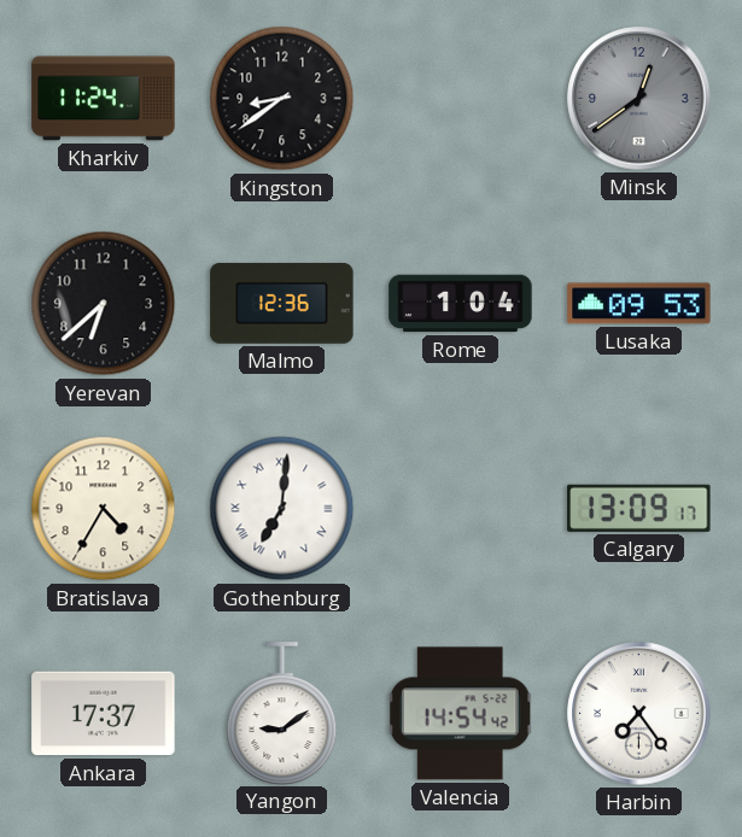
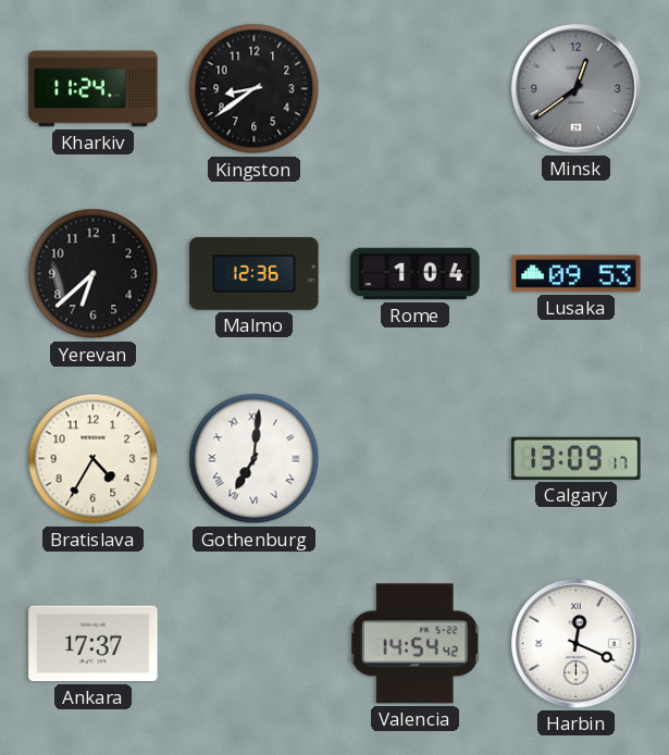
Yangon: 9:09 -> none
Harbin: 7:24 -> 12:19
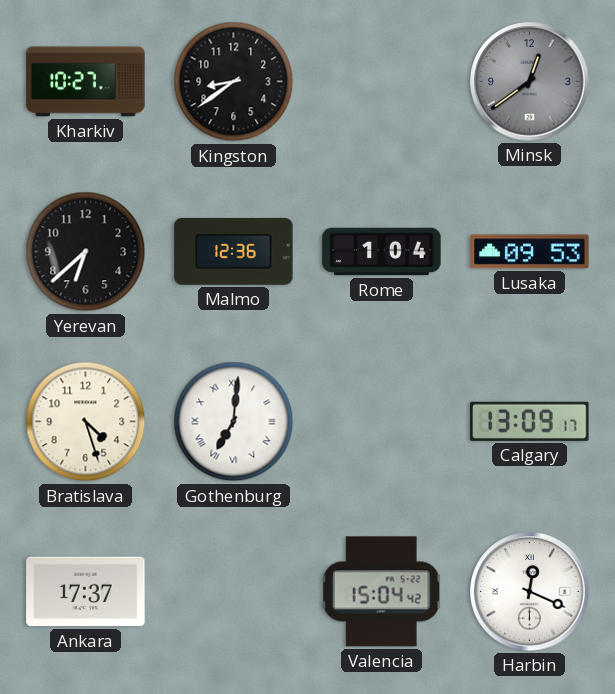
Kharkiv: 11:24 -> 10:27
Bratislava: 4:35 -> 4:27
Valencia: 14:54 -> 15:04
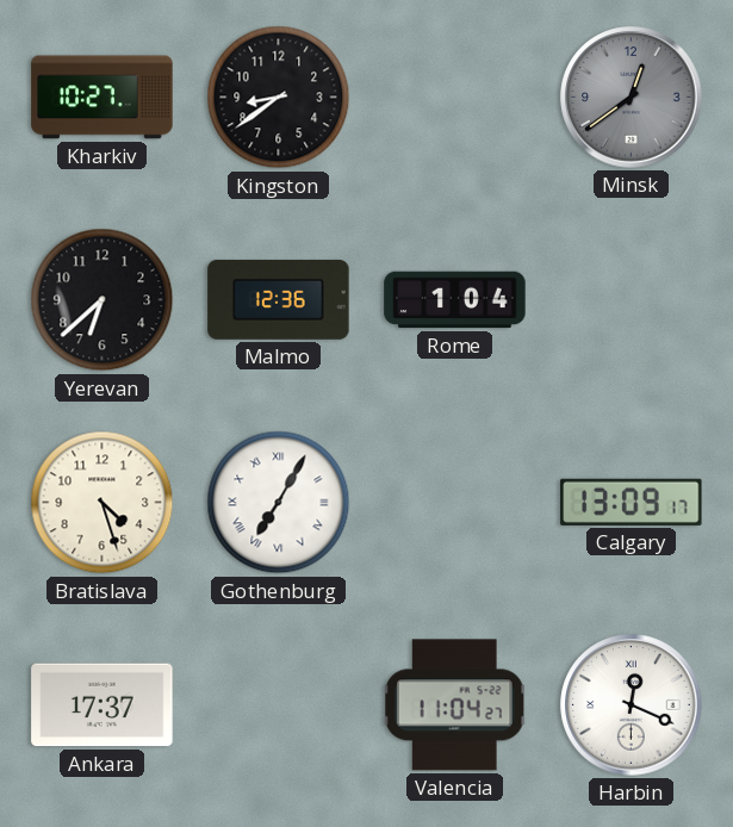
Lusaka: 09:53 -> none
Gothenburg: 7:01 -> 7:05
Valencia: 15:04 -> 11:04
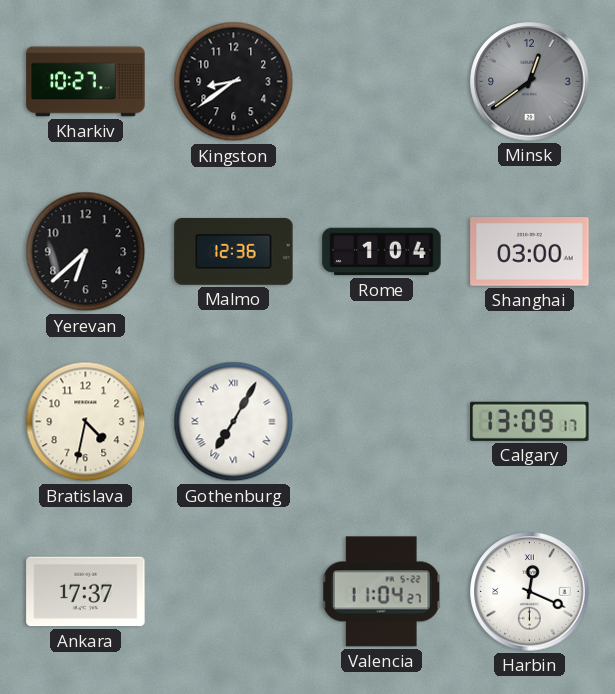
Shanghai: none -> 03:00
Bratislava: 4:27 -> 4:32
